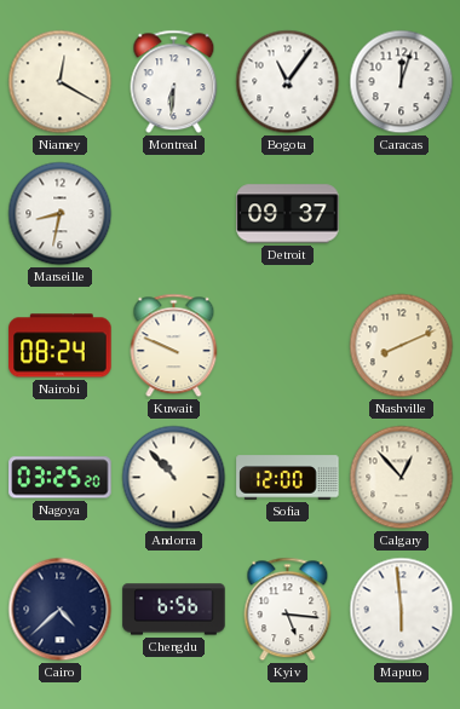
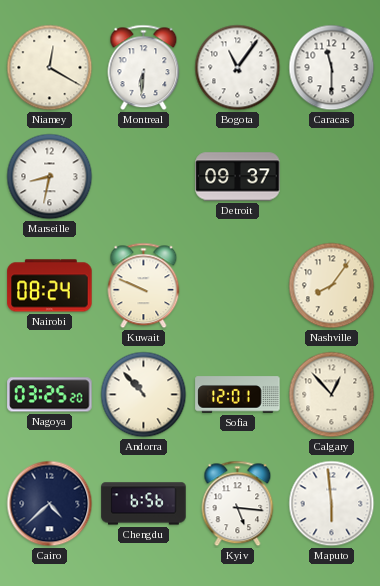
Caracas: 12:03 -> 11:30
Nashville: 8:11 -> 8:06
Sofia: 12:00 -> 12:01
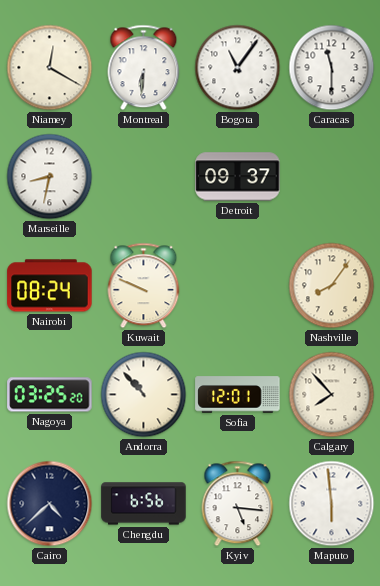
Calgary: 12:53 -> 7:53
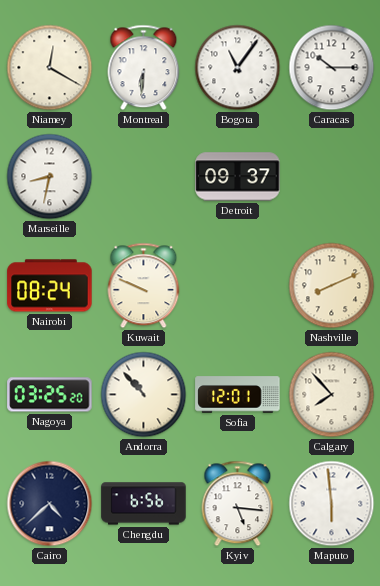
Caracas: 11:30 -> 10:15
Nashville: 8:06 -> 8:11
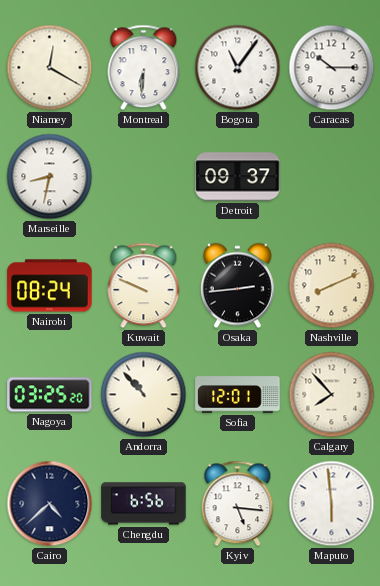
Osaka: none -> 2:44
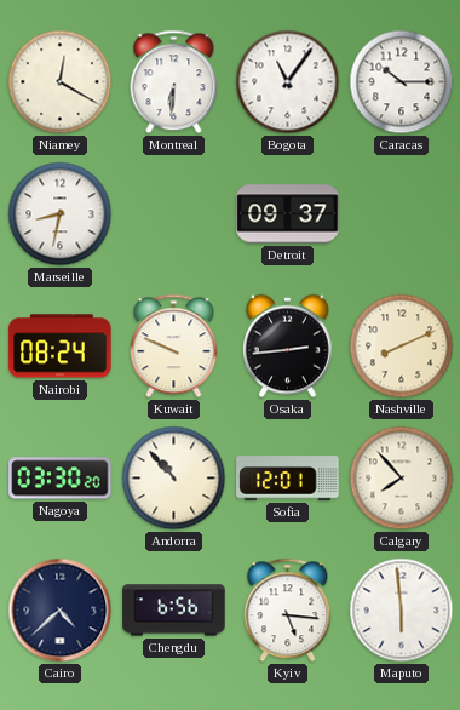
Nagoya: 03:25 -> 03:30
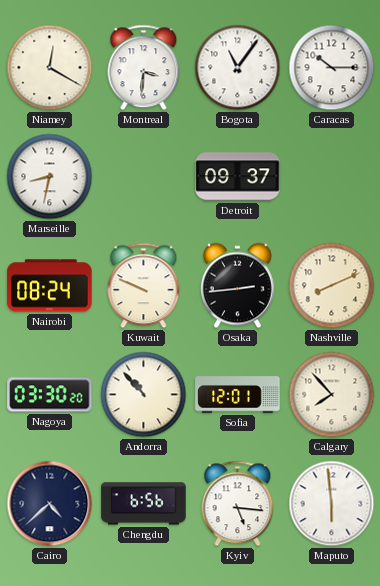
Montreal: 6:31 -> 3:31
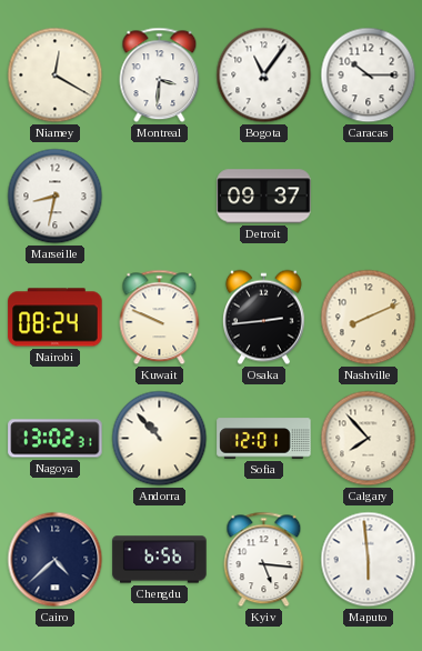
Nagoya: 03:30 -> 13:02
